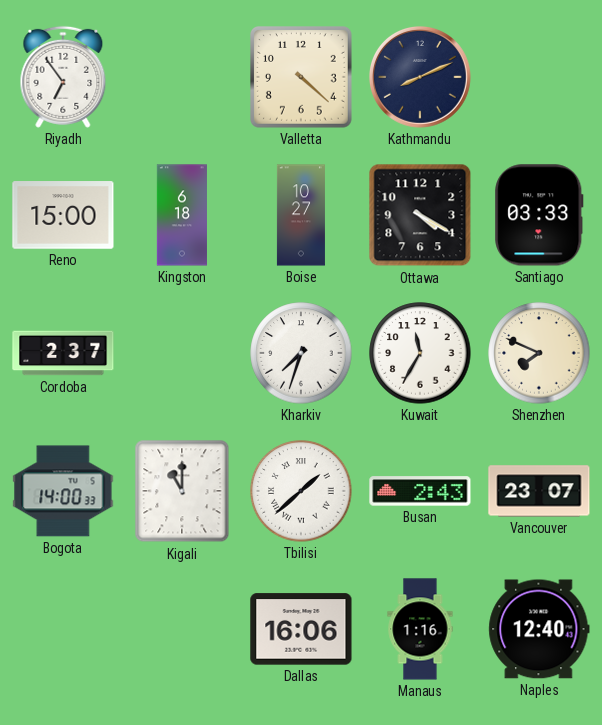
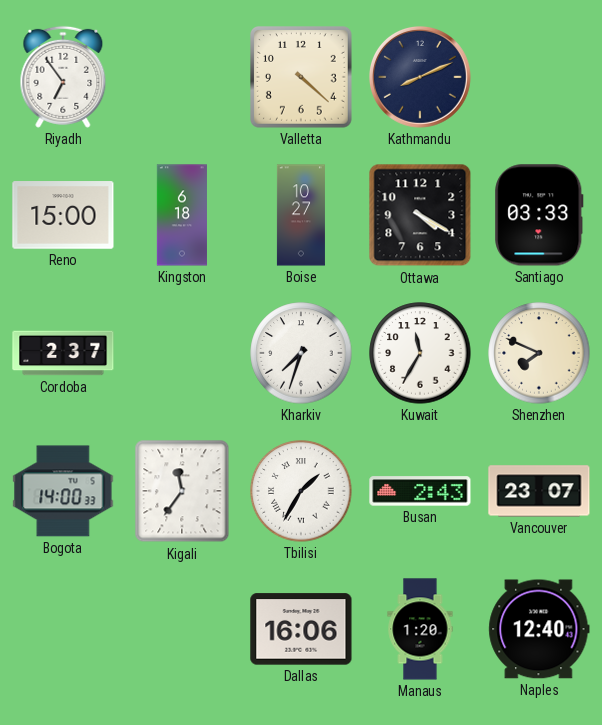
Kigali: 11:00 -> 11:36
Tbilisi: 1:38 -> 1:35
Manaus: 1:16 -> 1:20
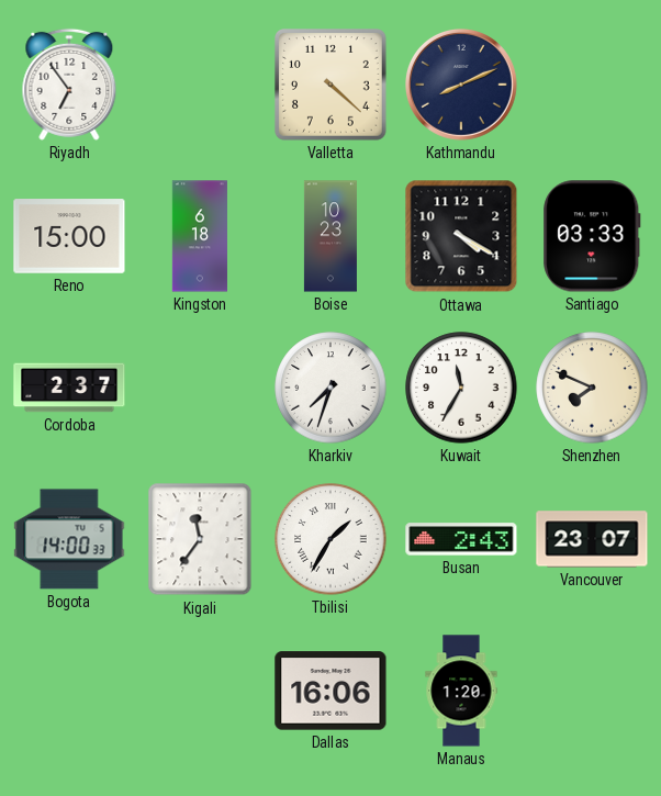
Boise: 10:27 -> 10:23
Naples: 12:40 -> none
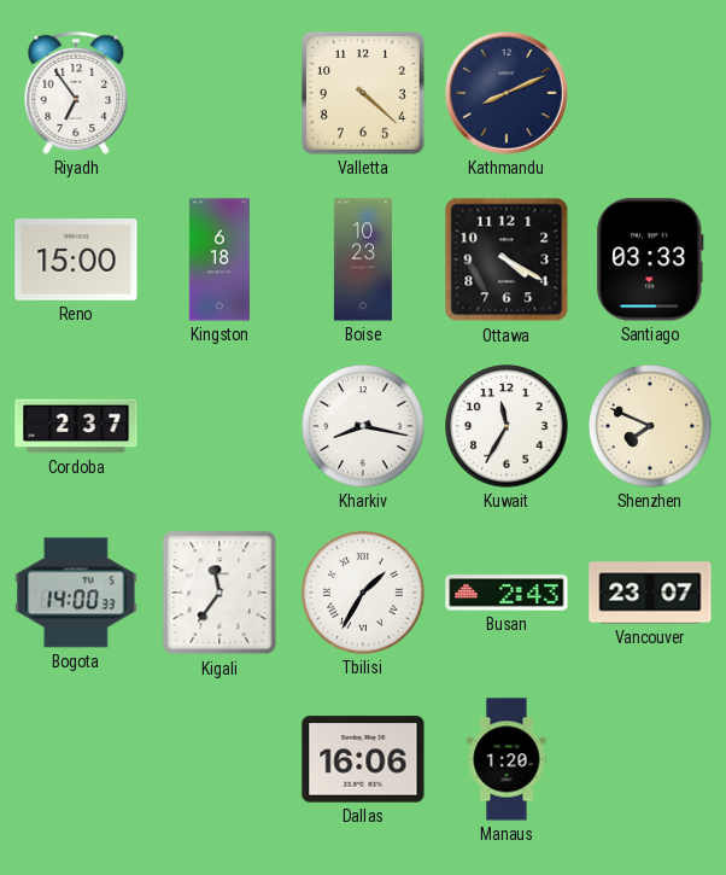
Kharkiv: 7:33 -> 8:17
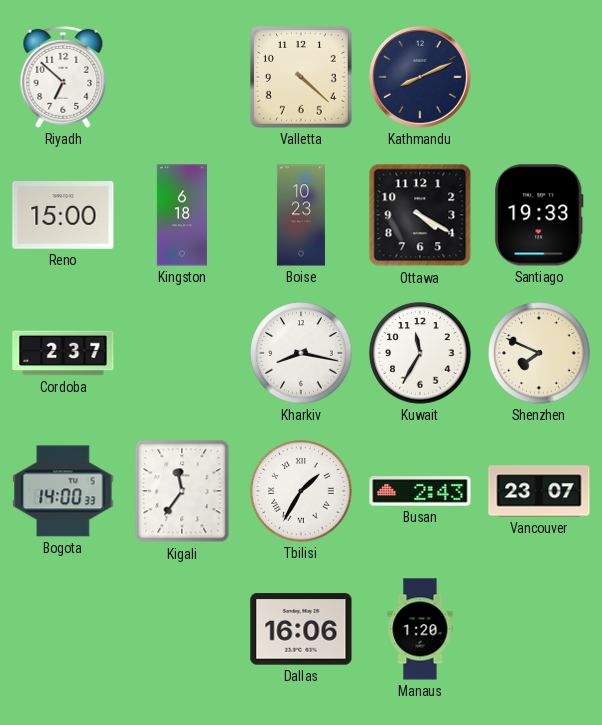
Riyadh: 6:54 -> 6:52
Santiago: 03:33 -> 19:33
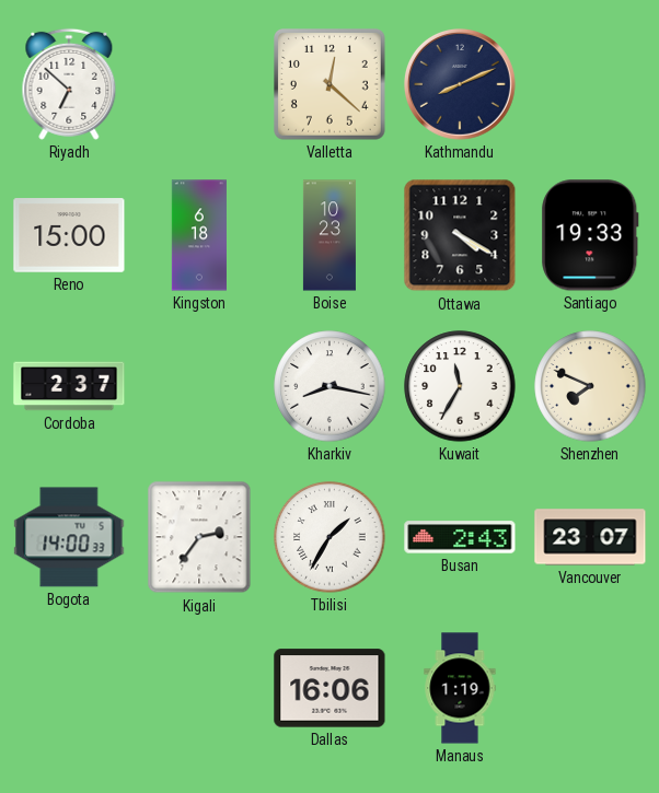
Valletta: 4:22 -> 12:22
Kigali: 11:36 -> 2:36
Manaus: 1:20 -> 1:19
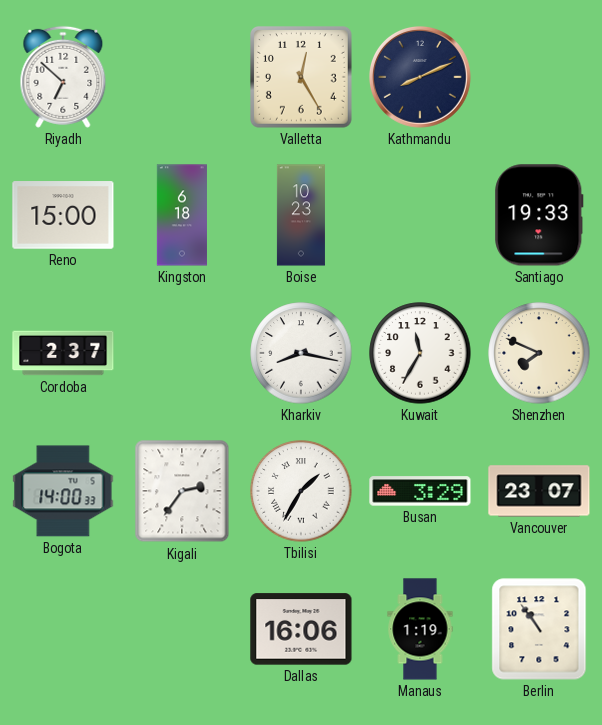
Valletta: 12:22 -> 12:25
Ottawa: 4:20 -> none
Busan: 2:43 -> 3:29
Berlin: none -> 10:54
